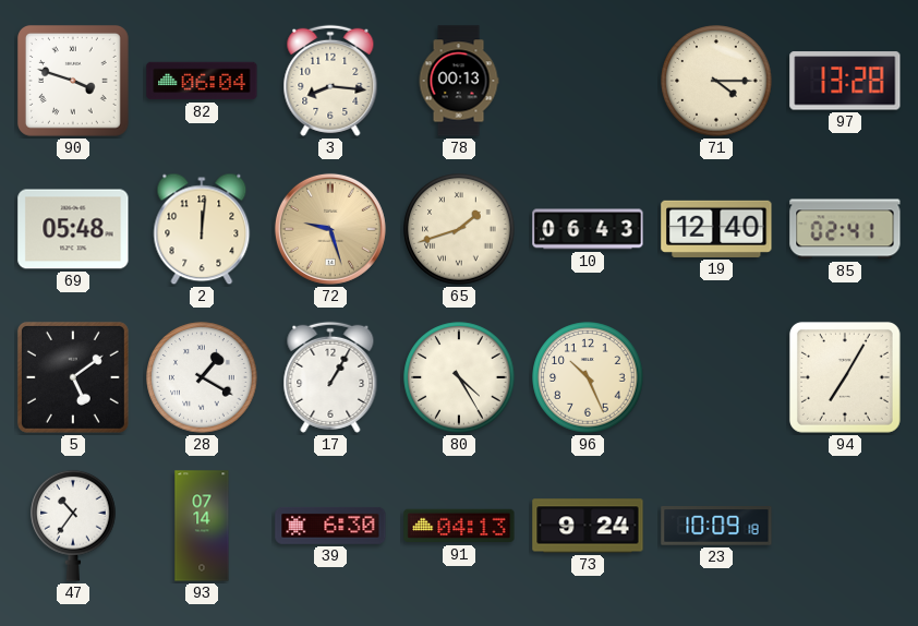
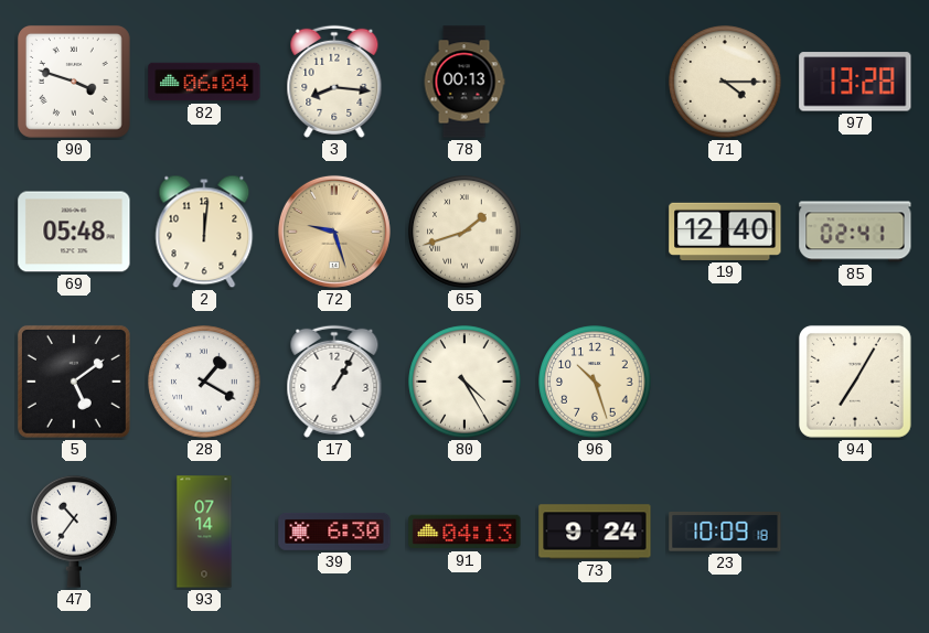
10: 06:43 -> none
96: 10:26 -> 10:27
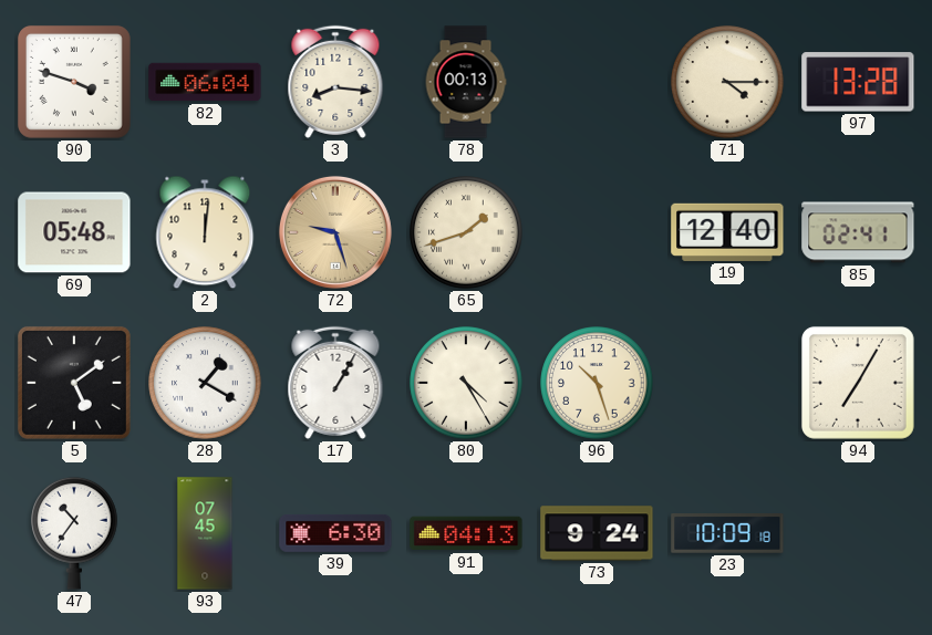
93: 07:14 -> 07:45
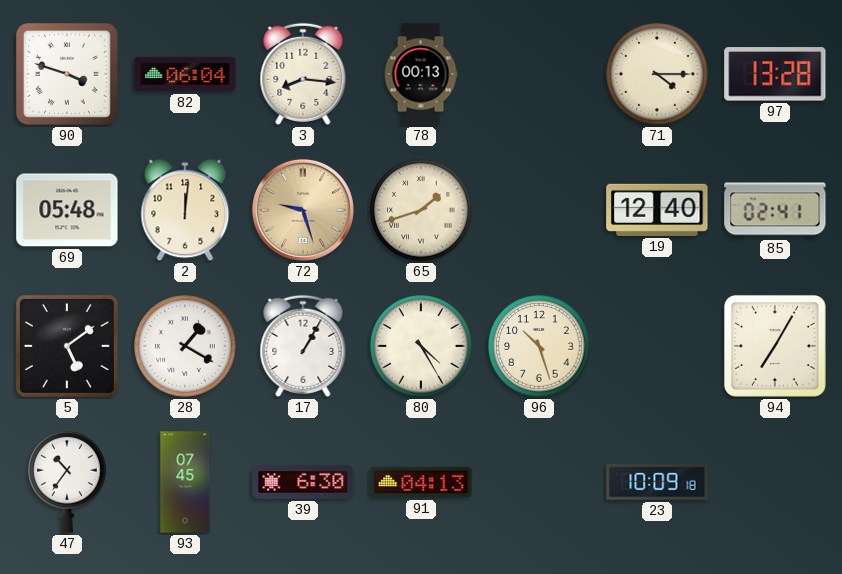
73: 9:24 -> none
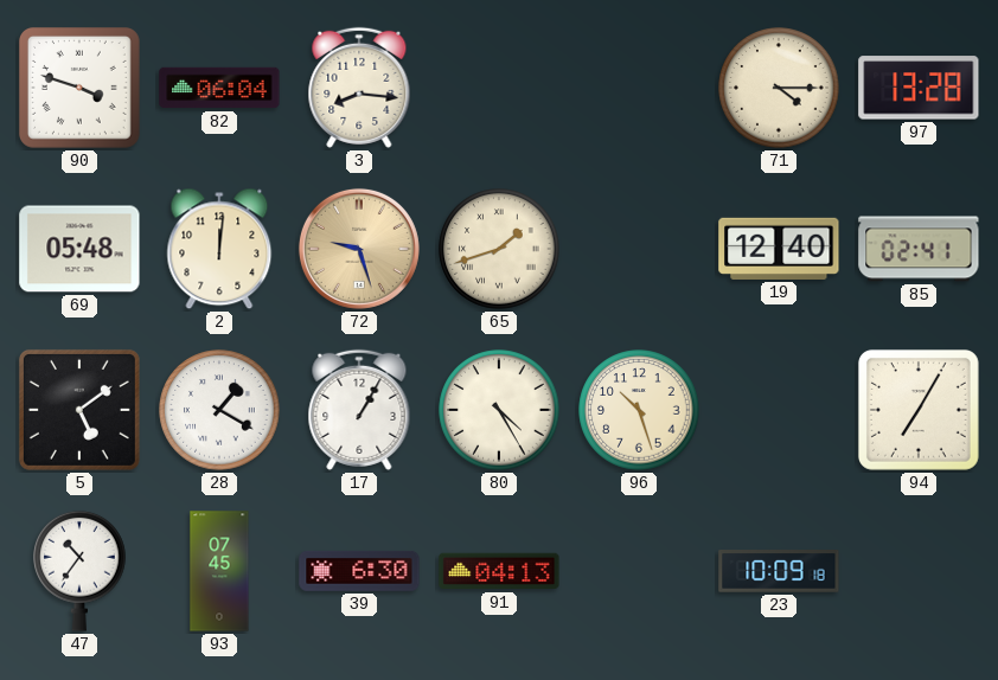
78: 00:13 -> none
